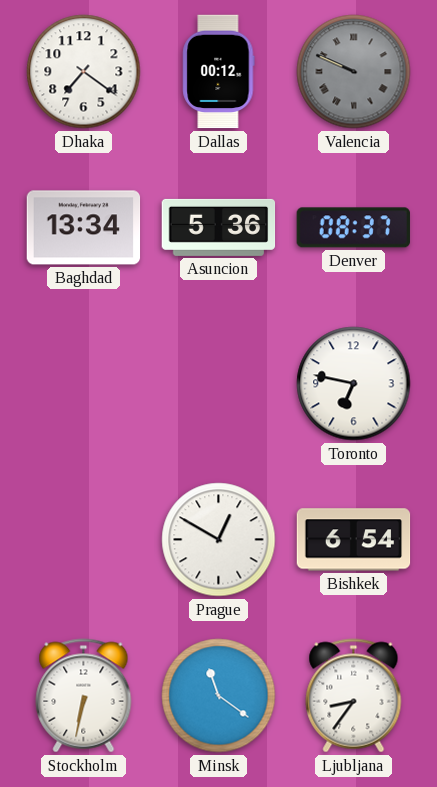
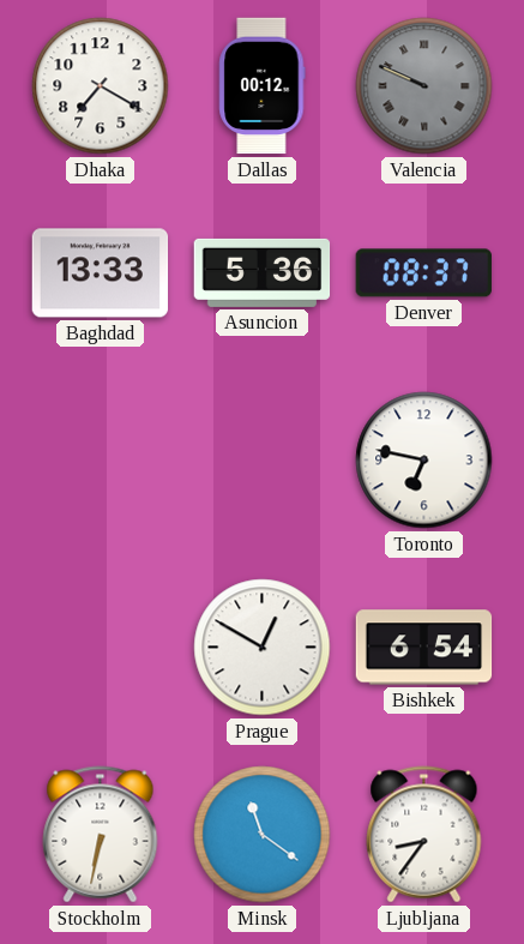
Dhaka: 7:21 -> 7:20
Baghdad: 13:34 -> 13:33
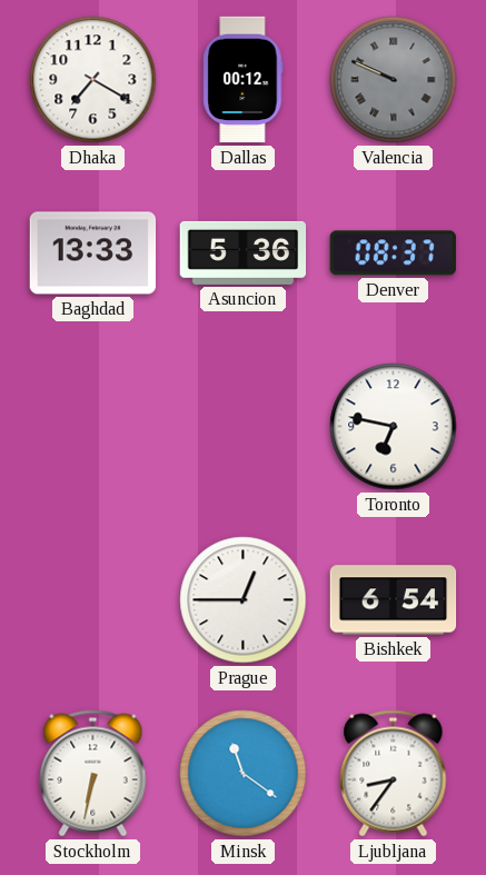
Prague: 12:50 -> 12:45
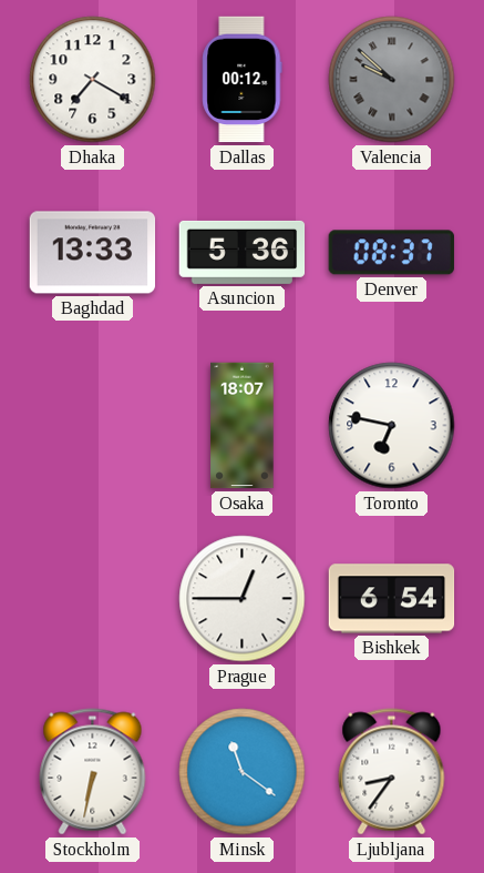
Valencia: 9:49 -> 9:52
Osaka: none -> 18:07
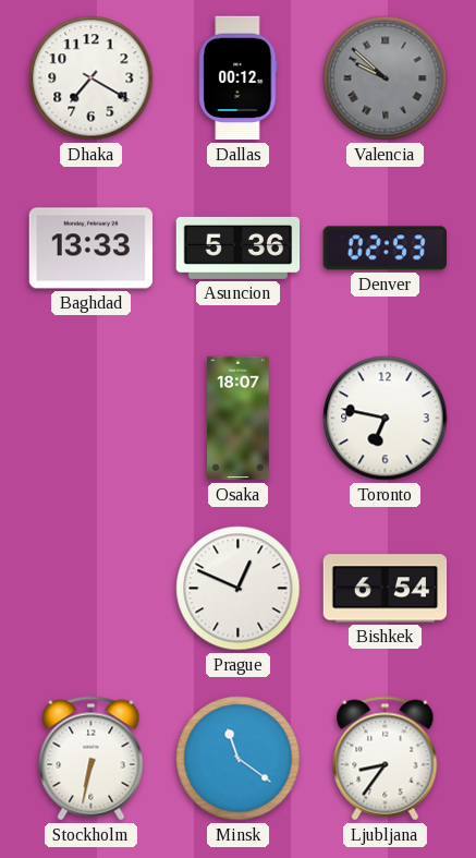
Denver: 08:37 -> 02:53
Prague: 12:45 -> 12:49
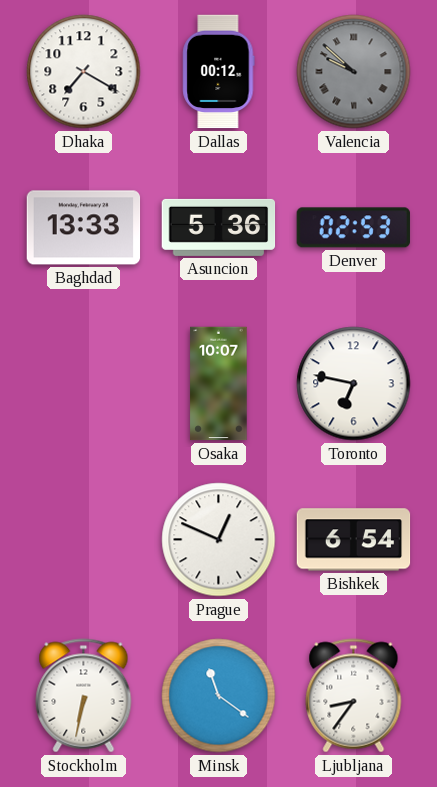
Osaka: 18:07 -> 10:07
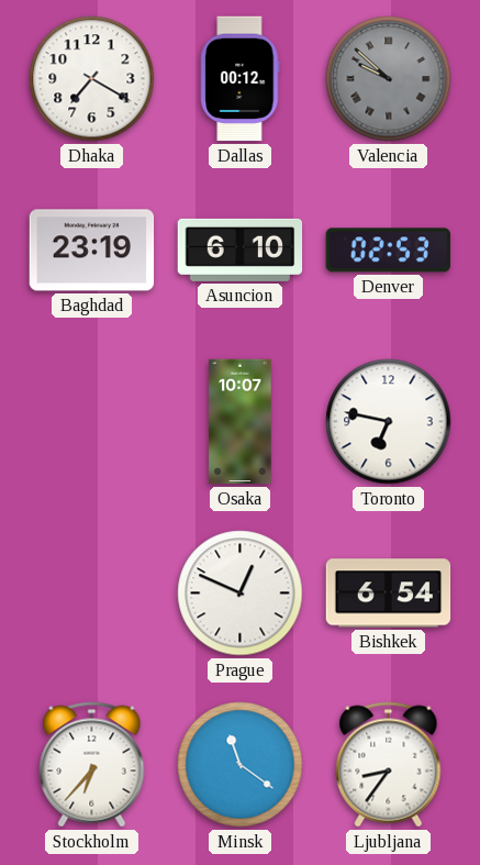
Baghdad: 13:33 -> 23:19
Asuncion: 5:36 -> 6:10
Stockholm: 6:32 -> 6:37
